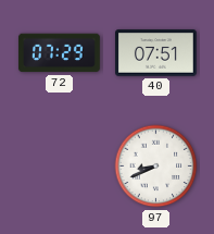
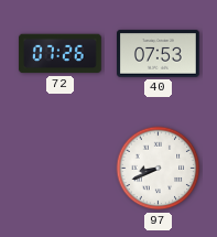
72: 07:29 -> 07:26
40: 07:51 -> 07:53
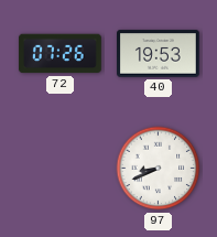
40: 07:53 -> 19:53
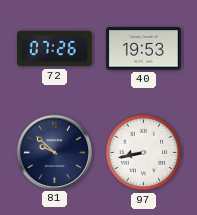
81: none -> 9:52
97: 8:41 -> 8:43
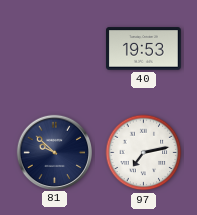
72: 07:26 -> none
97: 8:43 -> 7:13
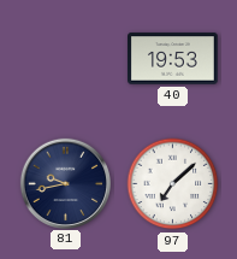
81: 9:52 -> 9:43
97: 7:13 -> 7:08
